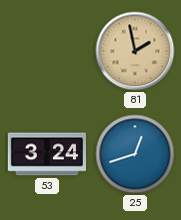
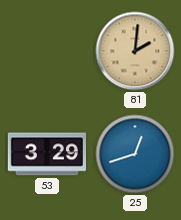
81: 1:58 -> 2:01
53: 3:24 -> 3:29
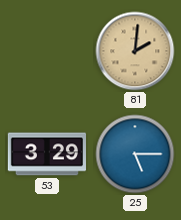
25: 12:42 -> 5:15
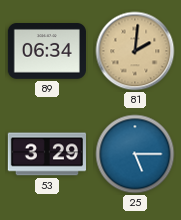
89: none -> 06:34
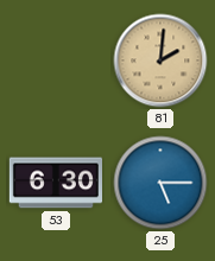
89: 06:34 -> none
53: 3:29 -> 6:30
